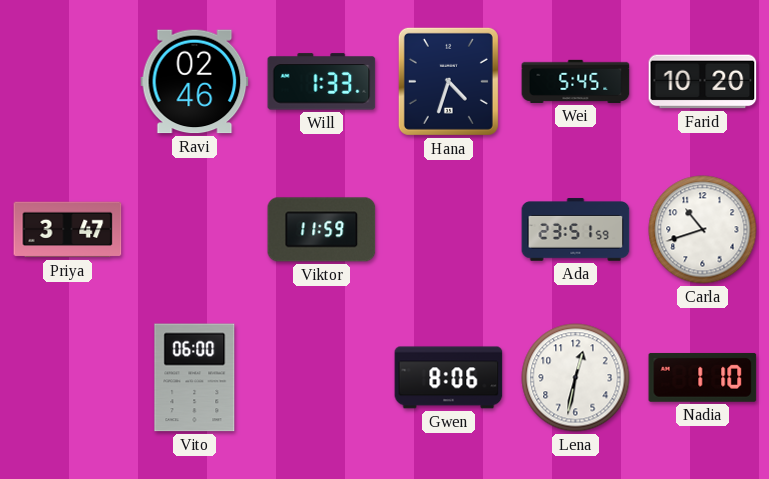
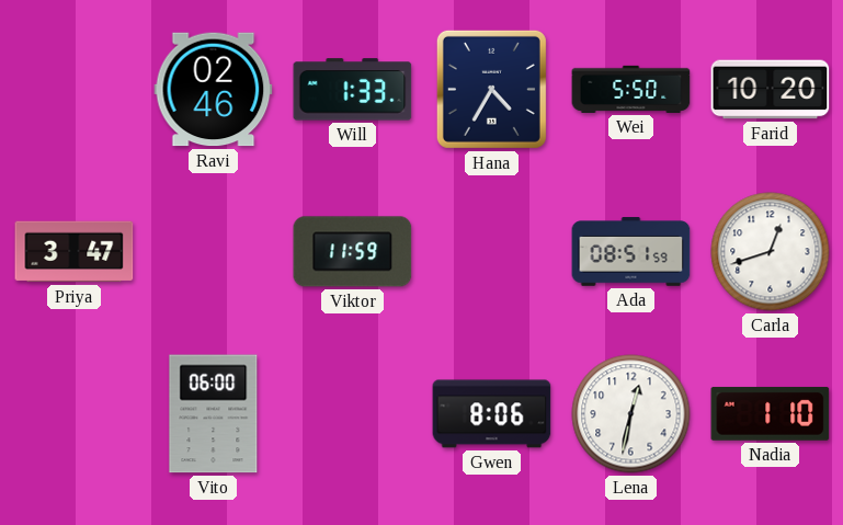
Hana: 4:33 -> 4:35
Wei: 5:45 -> 5:50
Ada: 23:51 -> 08:51
Carla: 10:42 -> 12:42
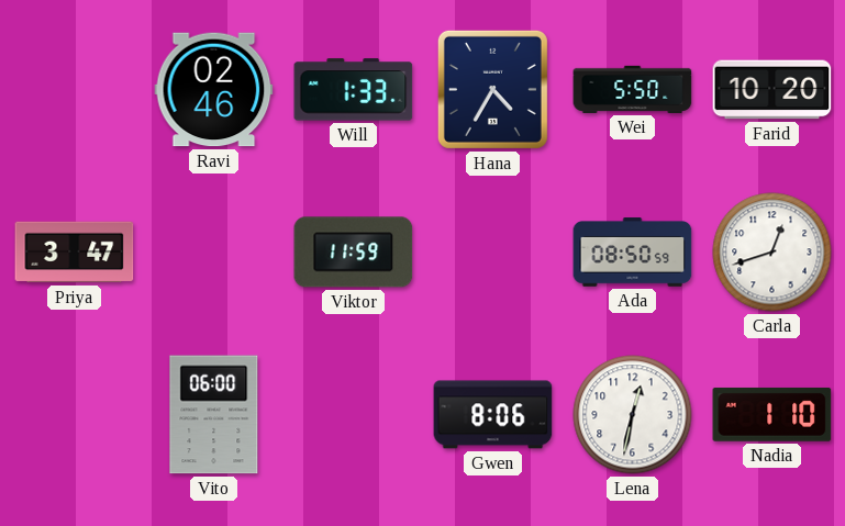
Ada: 08:51 -> 08:50
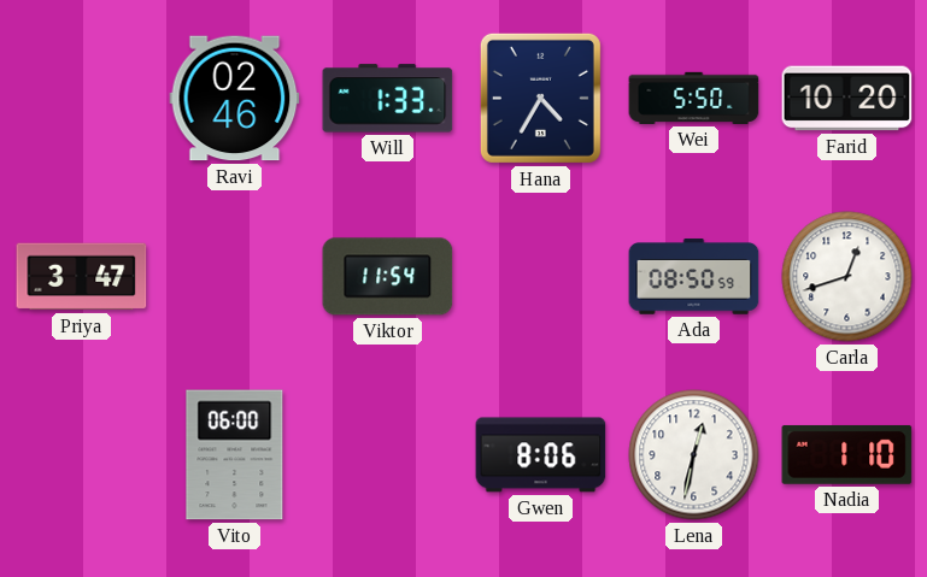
Viktor: 11:59 -> 11:54
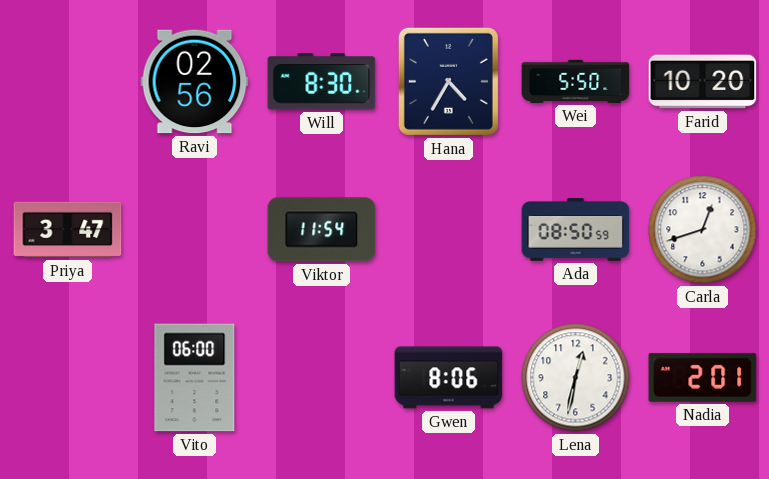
Ravi: 02:46 -> 02:56
Will: 1:33 -> 8:30
Nadia: 1:10 -> 2:01
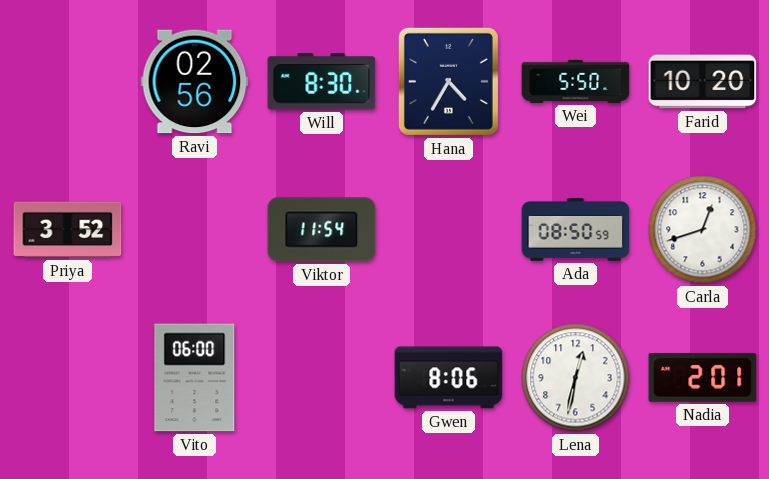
Priya: 3:47 -> 3:52
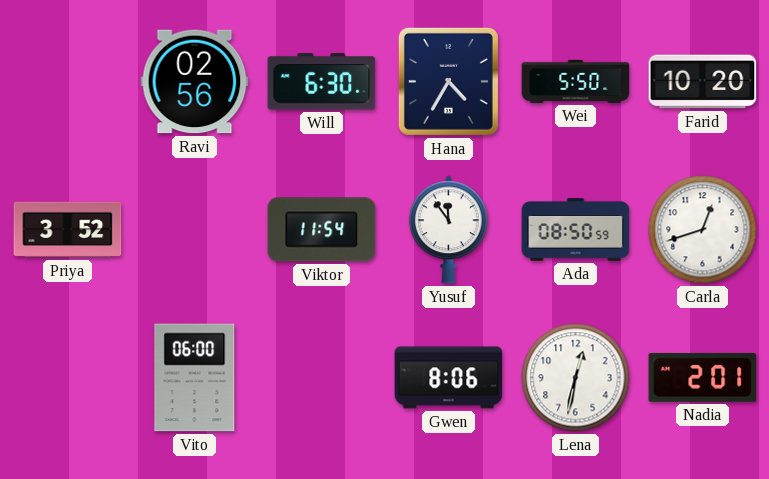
Will: 8:30 -> 6:30
Yusuf: none -> 11:54
